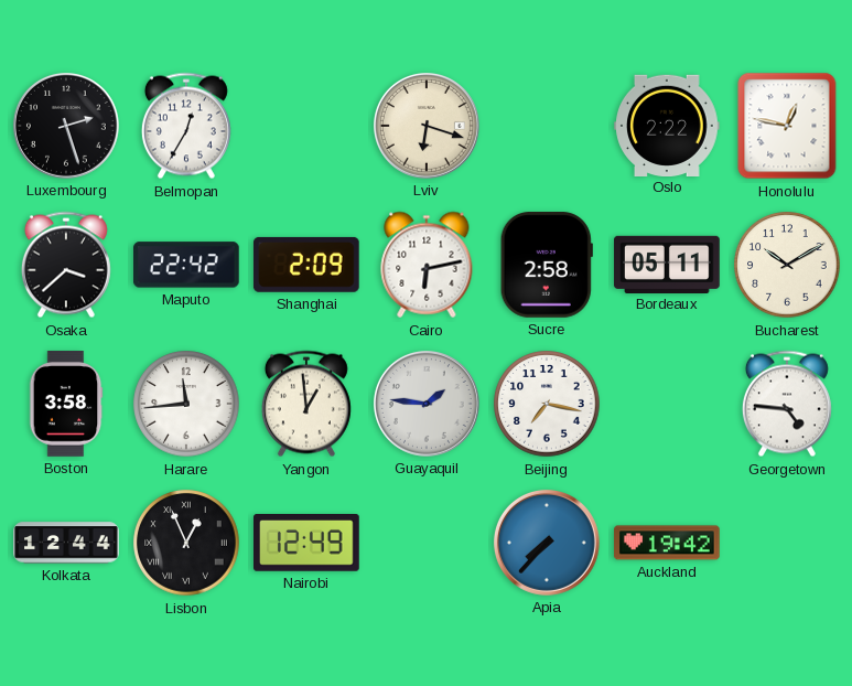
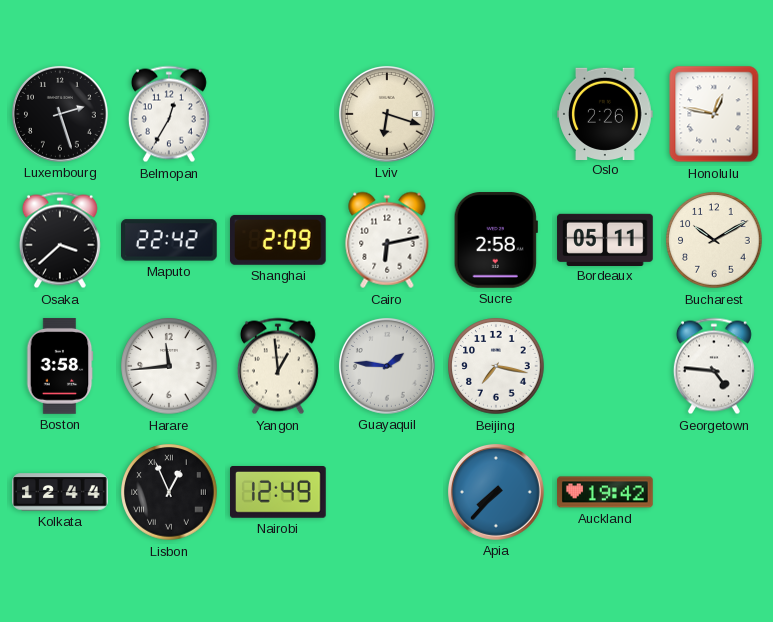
Oslo: 2:22 -> 2:26
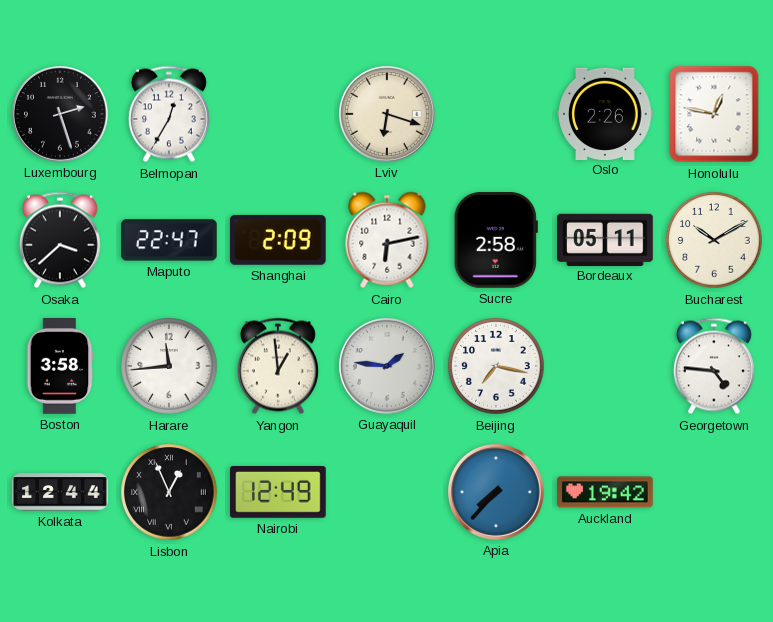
Maputo: 22:42 -> 22:47
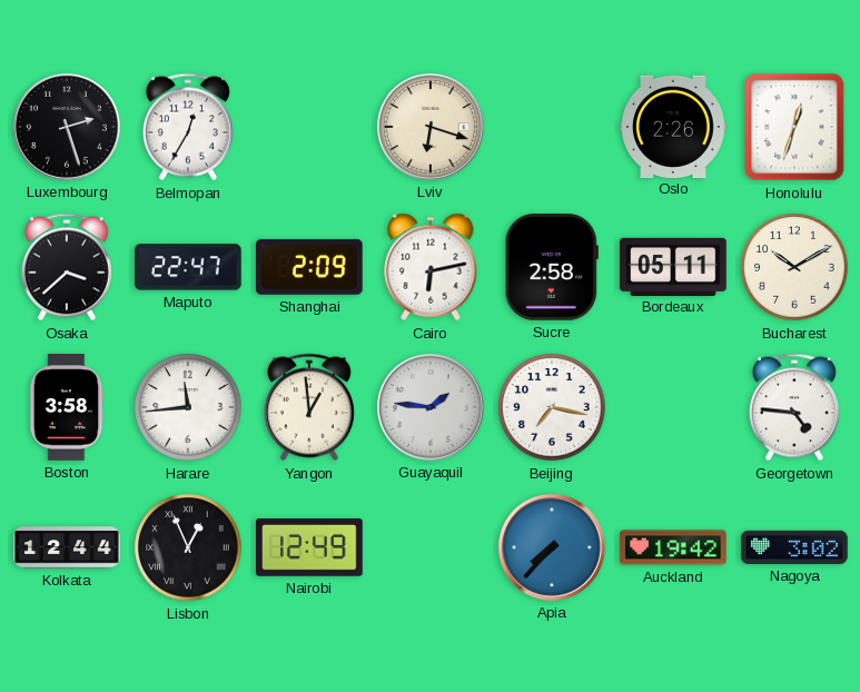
Honolulu: 12:47 -> 12:33
Nagoya: none -> 3:02
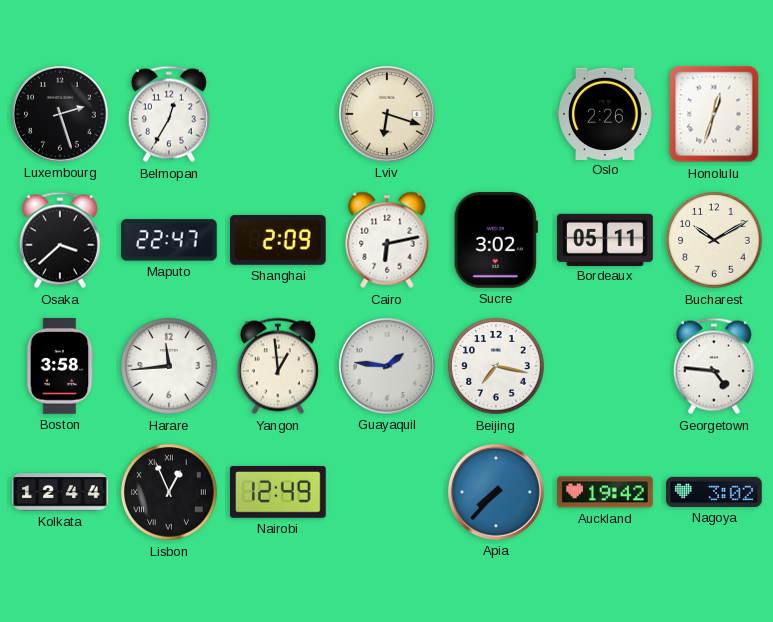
Sucre: 2:58 -> 3:02
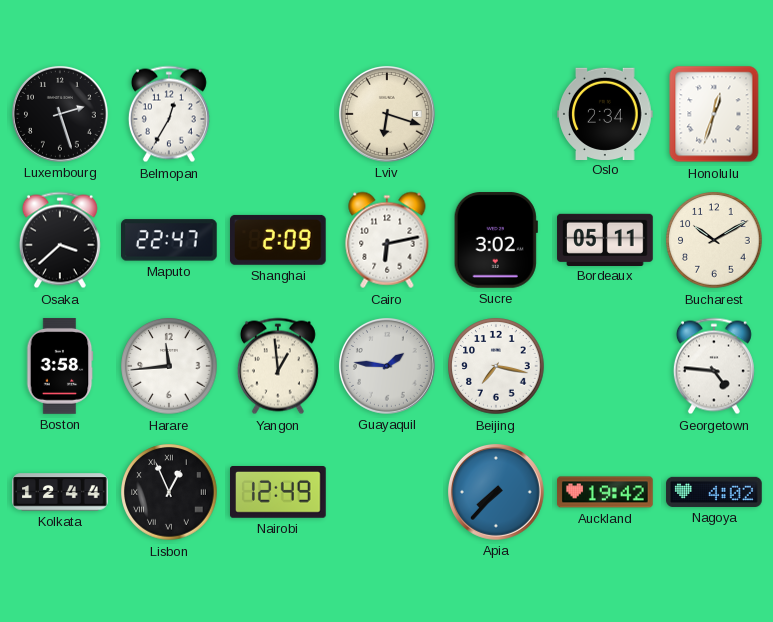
Oslo: 2:26 -> 2:34
Nagoya: 3:02 -> 4:02
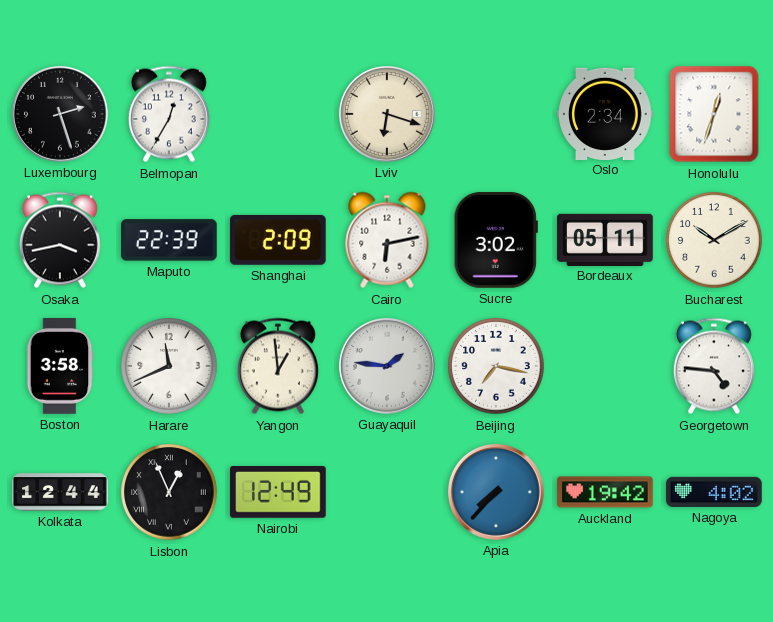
Osaka: 3:38 -> 3:43
Maputo: 22:47 -> 22:39
Harare: 11:44 -> 11:41
